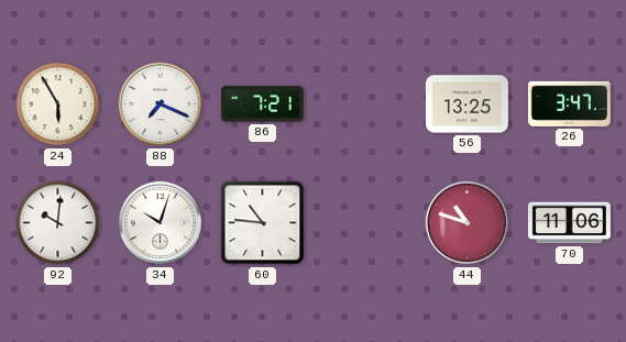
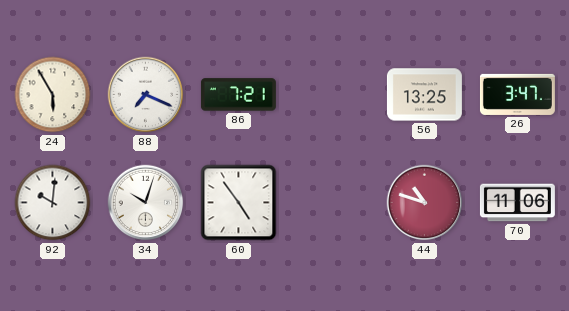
60: 10:46 -> 4:54
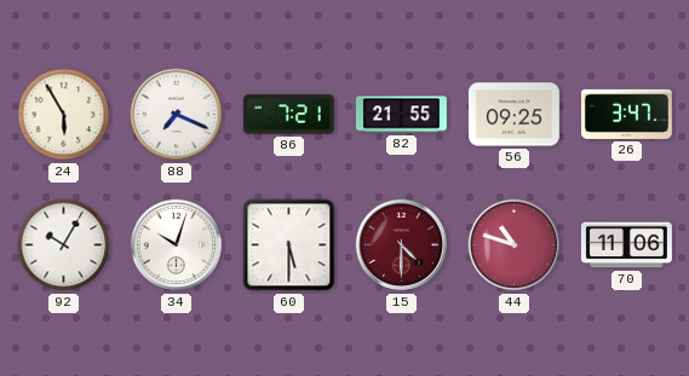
82: none -> 21:55
56: 13:25 -> 09:25
92: 10:01 -> 10:05
60: 4:54 -> 5:30
15: none -> 4:30
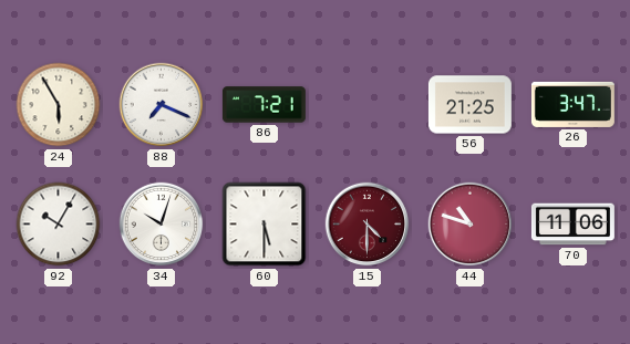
82: 21:55 -> none
56: 09:25 -> 21:25
